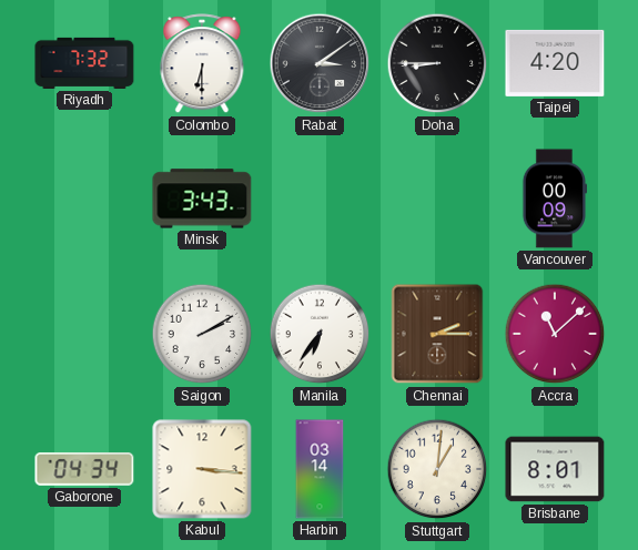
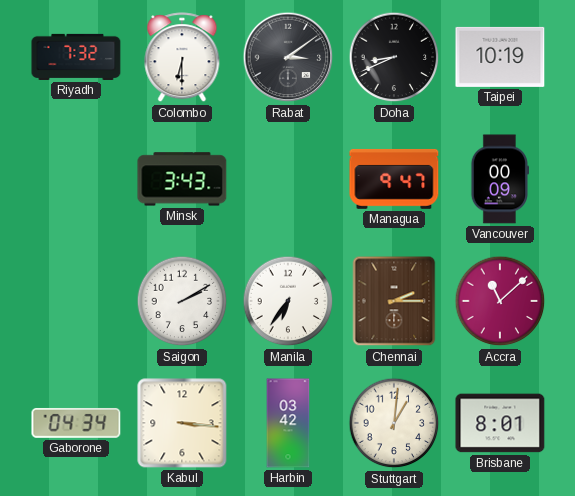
Doha: 8:45 -> 8:41
Taipei: 4:20 -> 10:19
Managua: none -> 9:47
Harbin: 03:14 -> 03:42
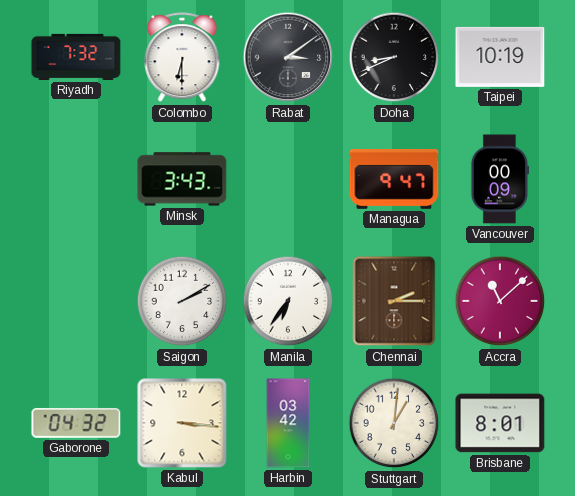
Gaborone: 04:34 -> 04:32
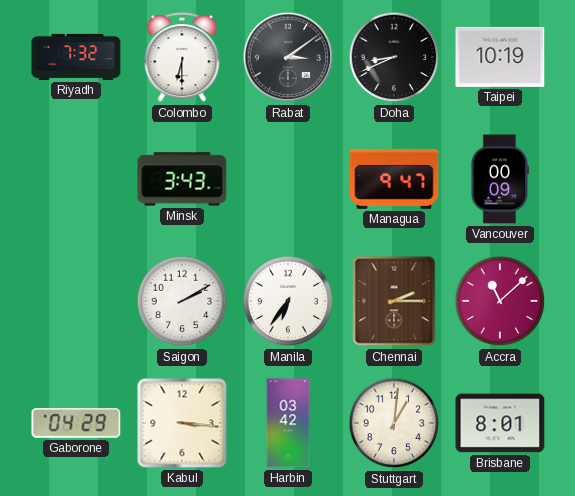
Gaborone: 04:32 -> 04:29
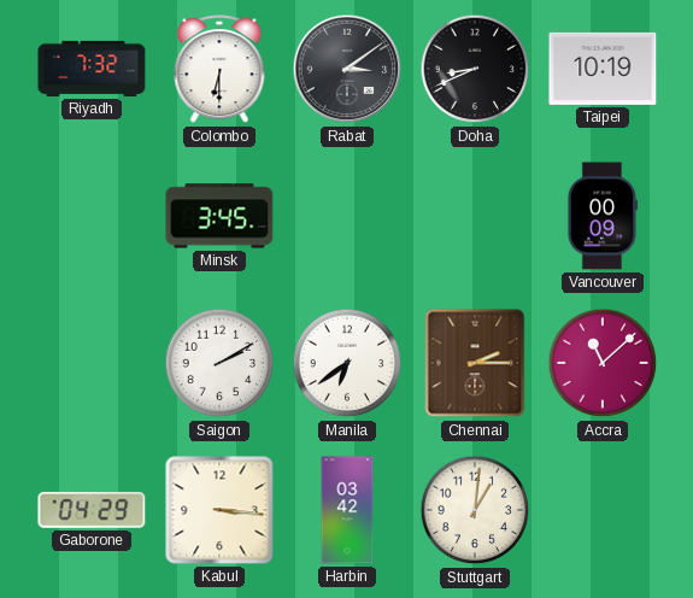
Minsk: 3:43 -> 3:45
Managua: 9:47 -> none
Manila: 6:36 -> 6:39
Brisbane: 8:01 -> none
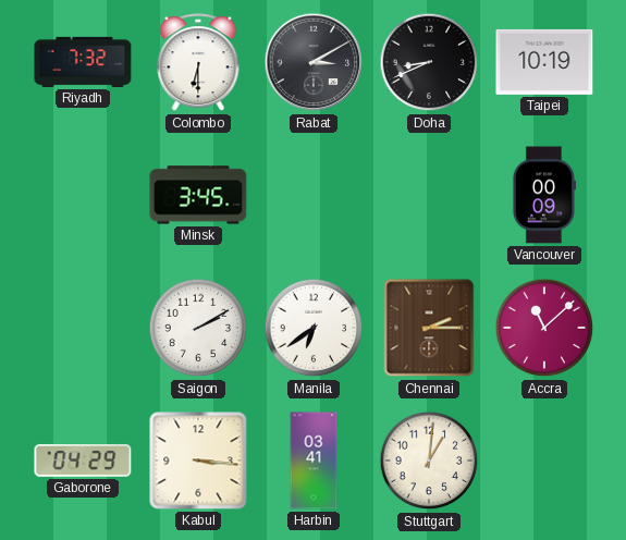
Rabat: 3:09 -> 3:10
Harbin: 03:42 -> 03:41
